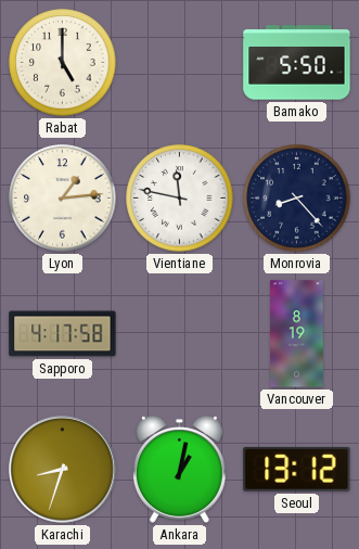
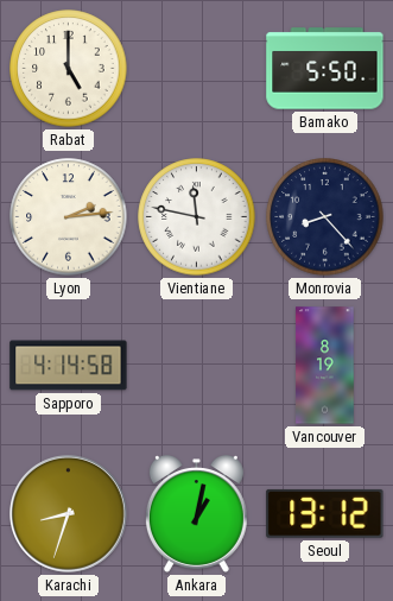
Lyon: 1:14 -> 2:14
Sapporo: 4:17 -> 4:14
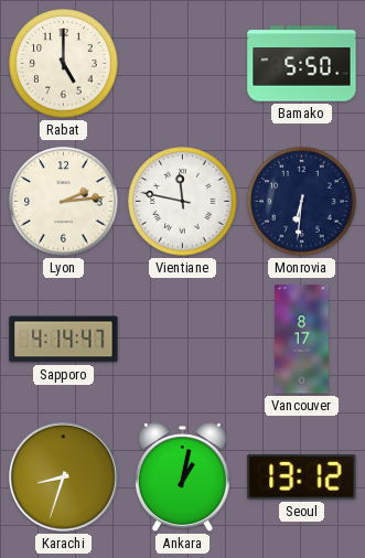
Monrovia: 8:23 -> 6:31
Sapporo: 4:14:58 -> 4:14:47
Vancouver: 8:19 -> 8:17
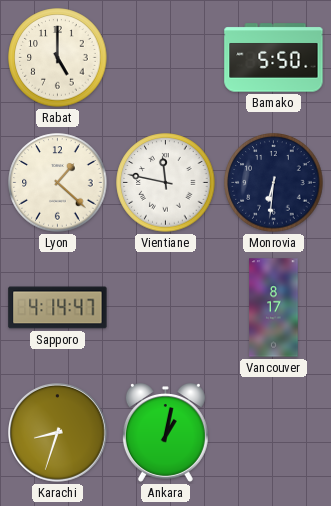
Lyon: 2:14 -> 1:22
Seoul: 13:12 -> none
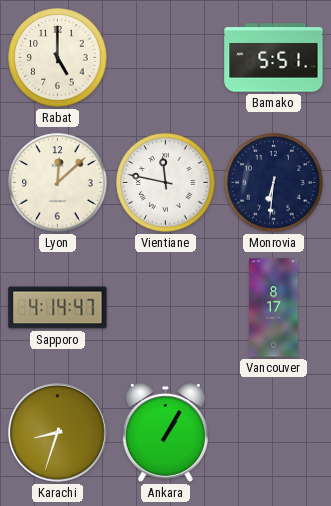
Bamako: 5:50 -> 5:51
Lyon: 1:22 -> 12:08
Ankara: 1:02 -> 1:05
